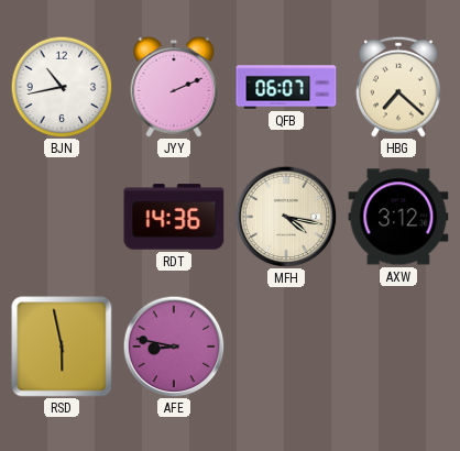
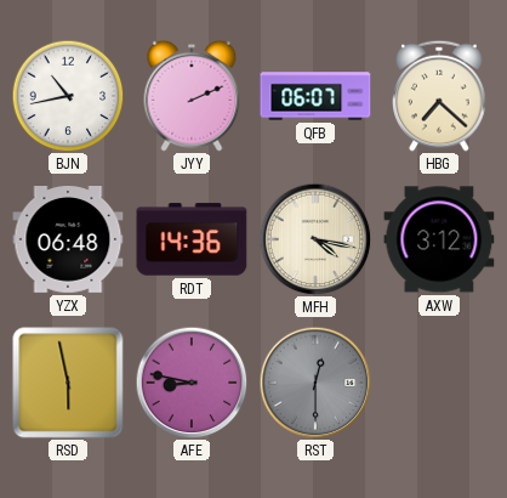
YZX: none -> 06:48
RST: none -> 12:30
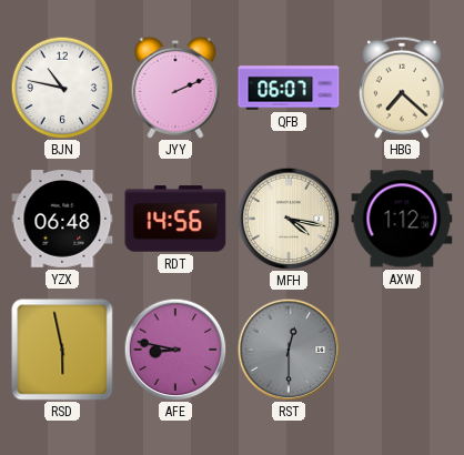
BJN: 10:43 -> 10:47
RDT: 14:36 -> 14:56
AXW: 3:12 -> 1:12
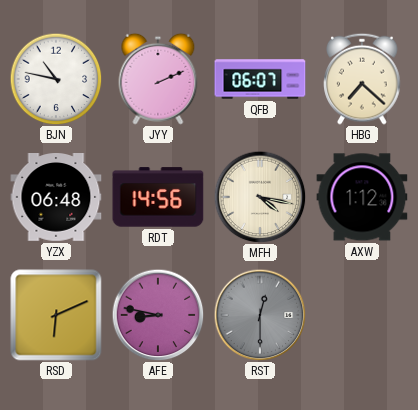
RSD: 5:58 -> 6:11
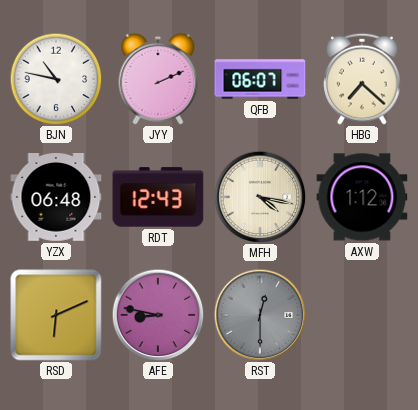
RDT: 14:56 -> 12:43
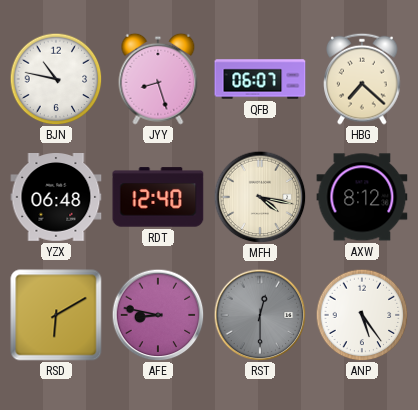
JYY: 2:11 -> 8:27
RDT: 12:43 -> 12:40
AXW: 1:12 -> 8:12
RSD: 6:11 -> 6:10
ANP: none -> 5:24
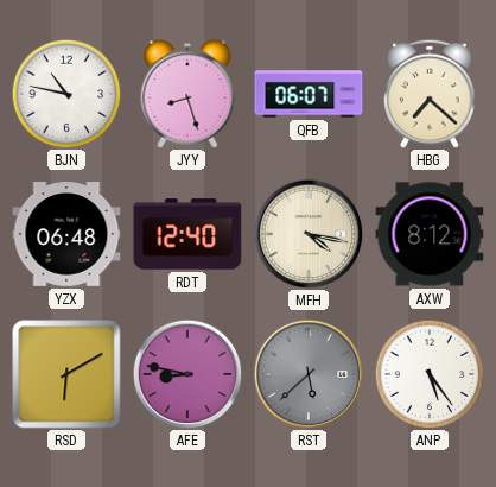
RST: 12:30 -> 5:38
